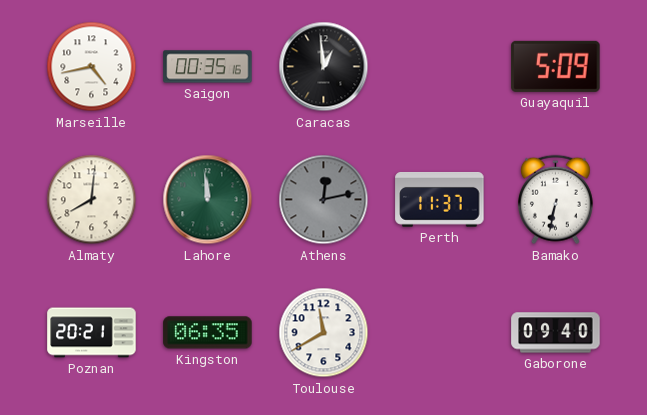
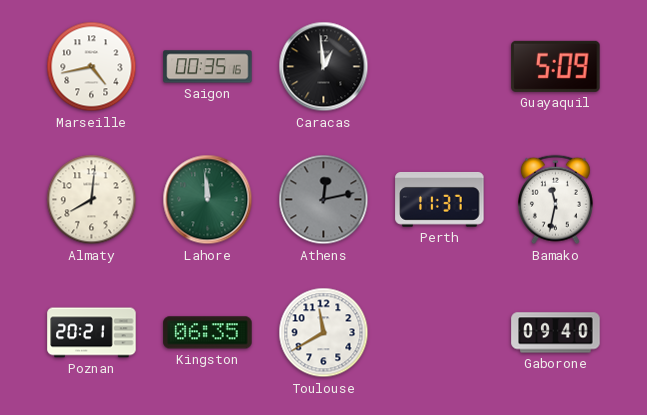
Bamako: 6:32 -> 11:32
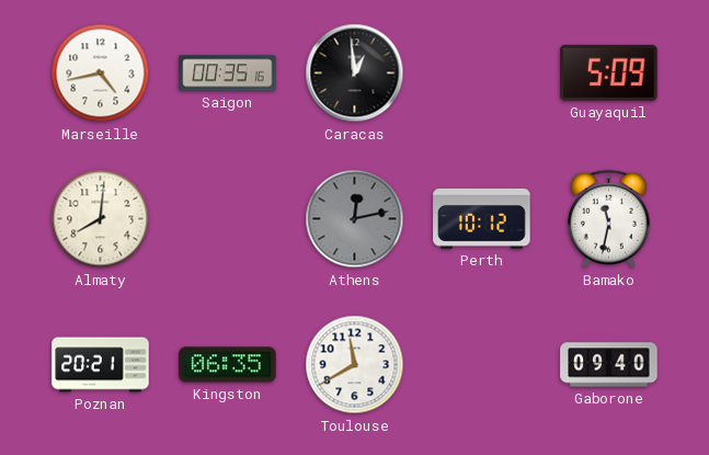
Lahore: 11:59 -> none
Perth: 11:37 -> 10:12
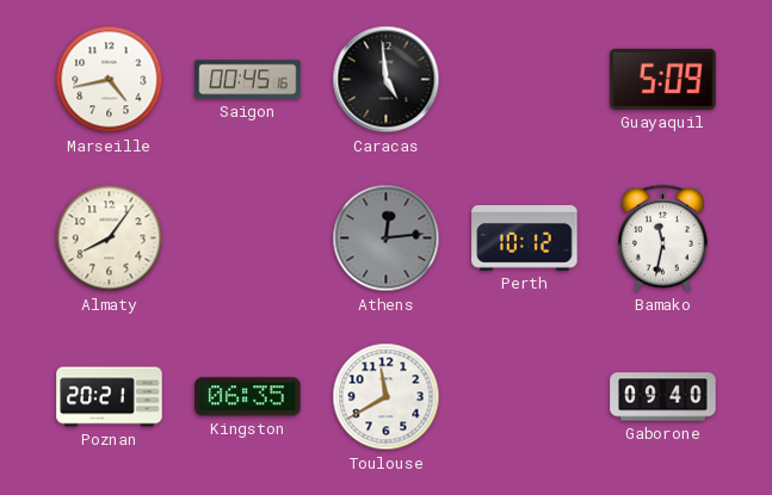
Saigon: 00:35 -> 00:45
Caracas: 12:59 -> 4:59
Almaty: 8:01 -> 8:06
Athens: 12:13 -> 12:14
